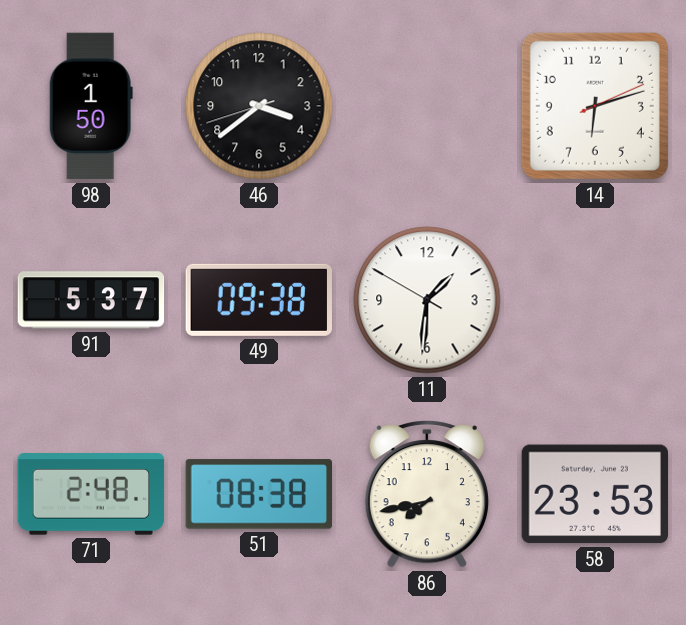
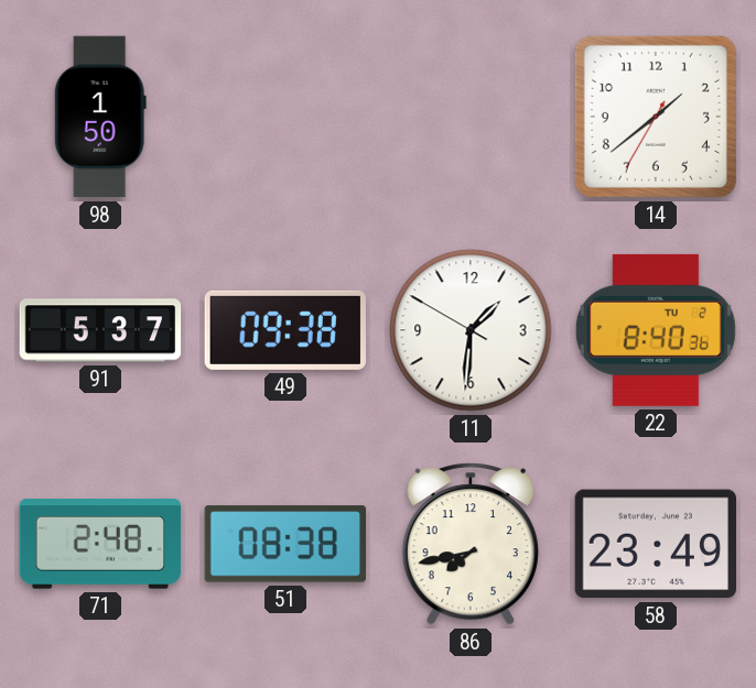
46: 3:38 -> none
14: 6:12 -> 1:38
22: none -> 8:40
58: 23:53 -> 23:49
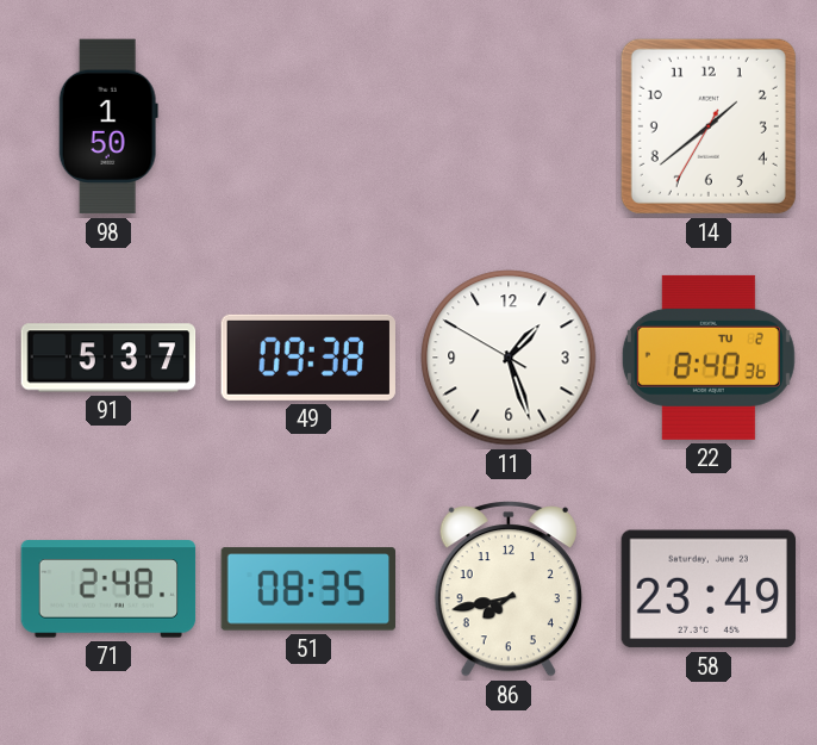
11: 1:30 -> 1:26
51: 08:38 -> 08:35
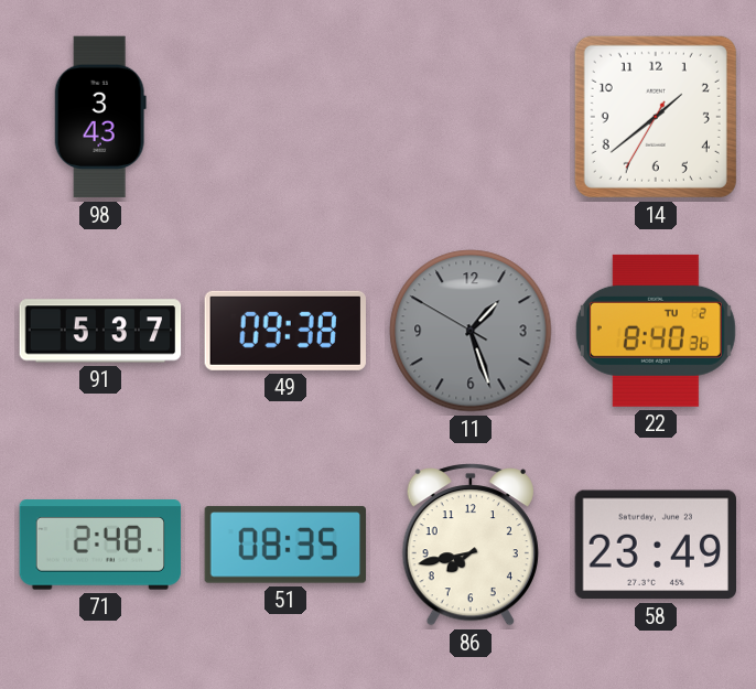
98: 1:50 -> 3:43
11 dial: white -> grey
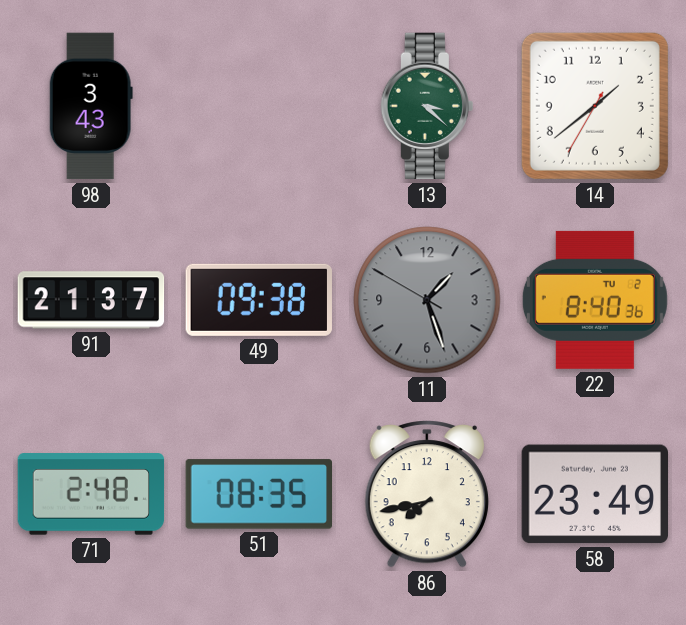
13: none -> 3:22
91: 5:37 -> 21:37
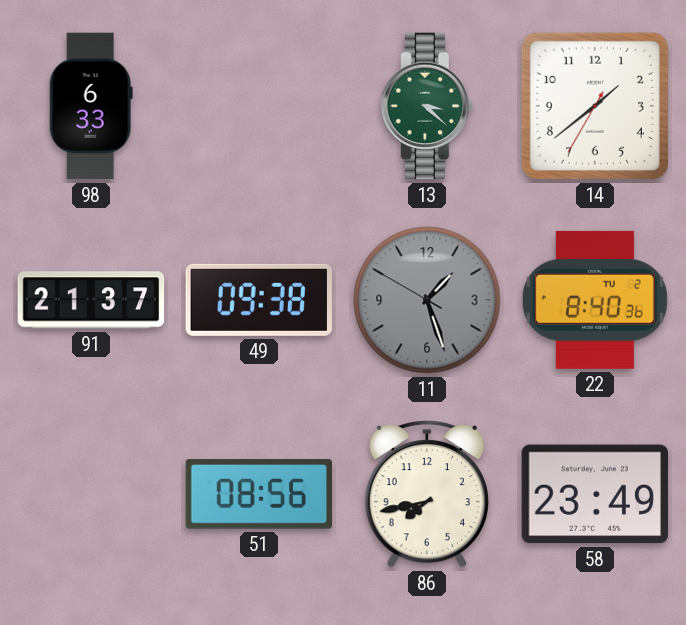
98: 3:43 -> 6:33
71: 2:48 -> none
51: 08:35 -> 08:56
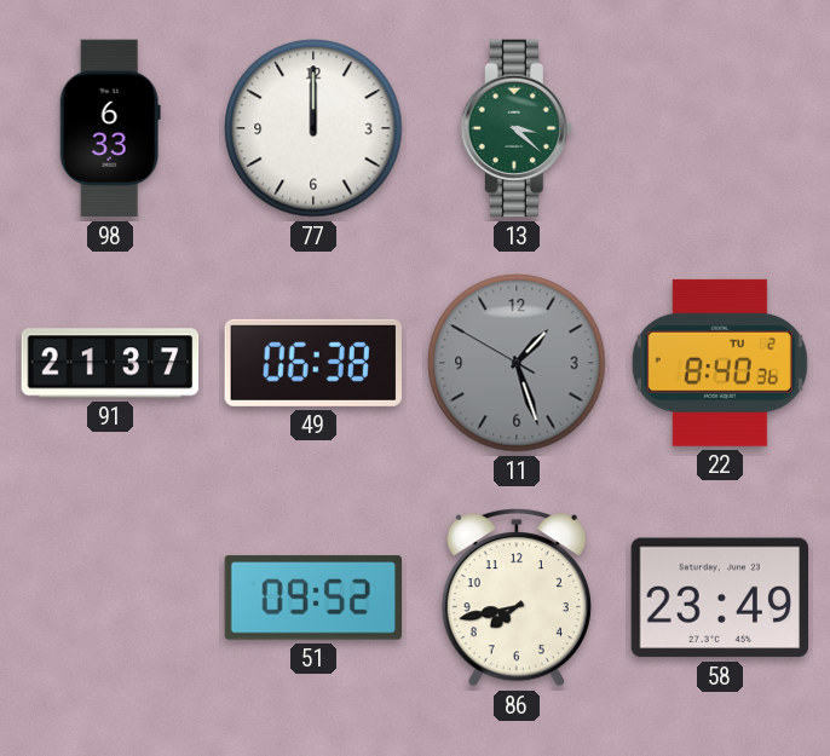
77: none -> 12:00
14: 1:38 -> none
49: 09:38 -> 06:38
51: 08:56 -> 09:52
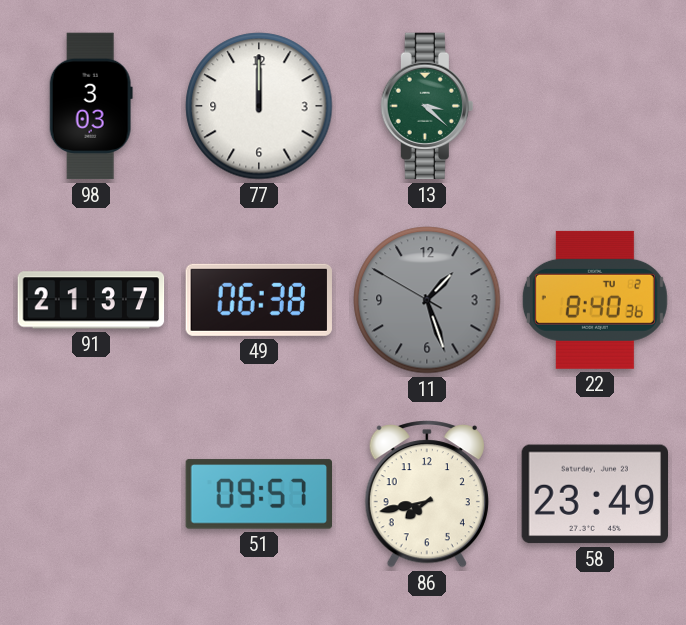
98: 6:33 -> 3:03
51: 09:52 -> 09:57
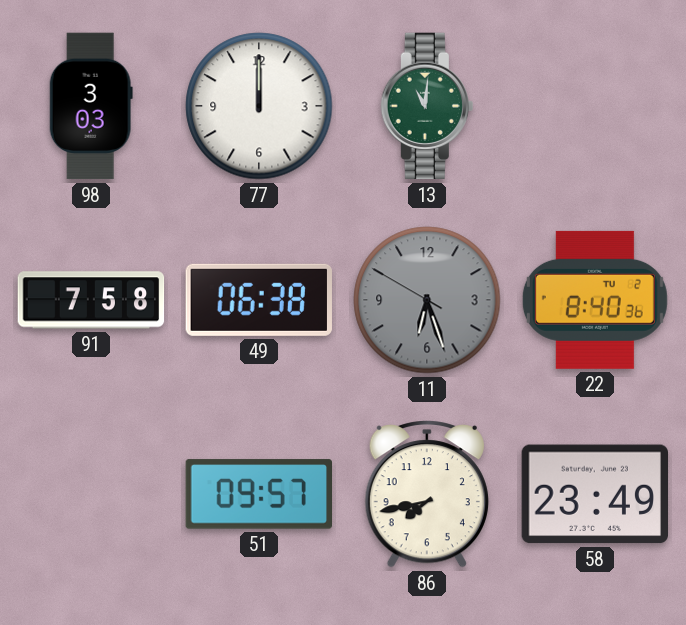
13: 3:22 -> 11:01
91: 21:37 -> 7:58
11: 1:26 -> 6:26
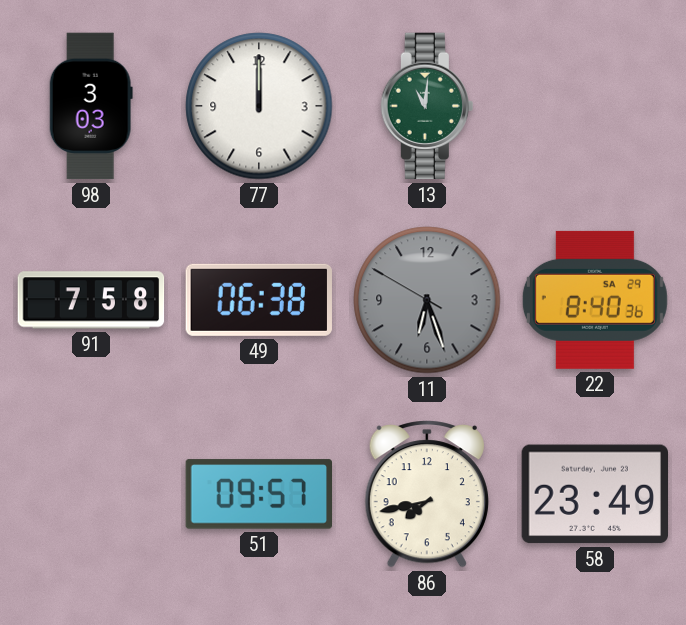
22 date: TU 2 -> SA 29
